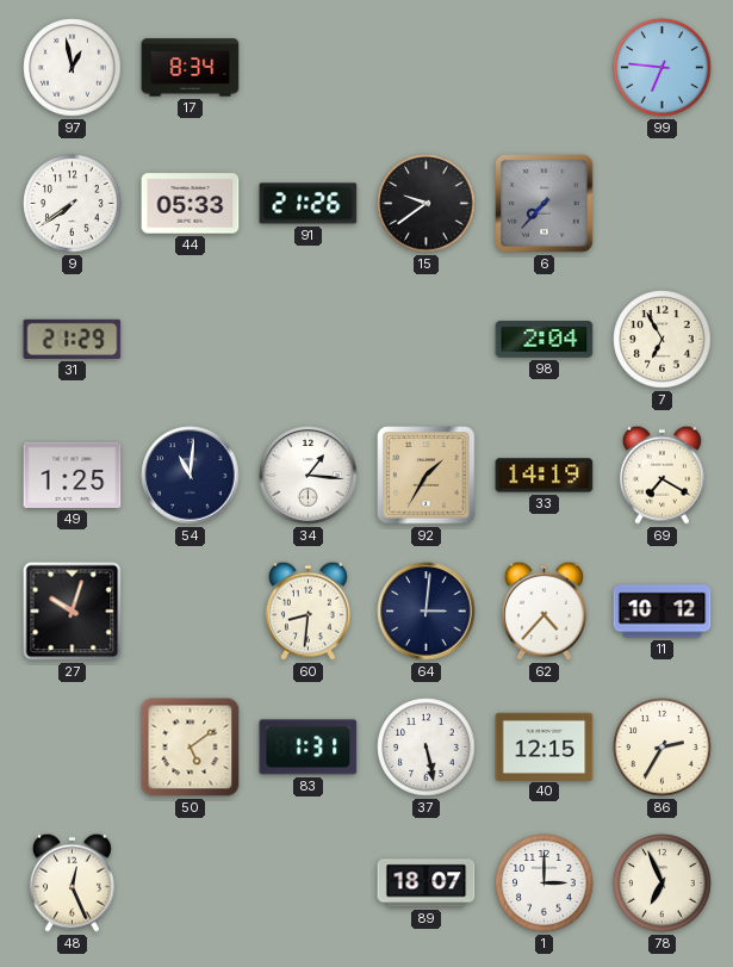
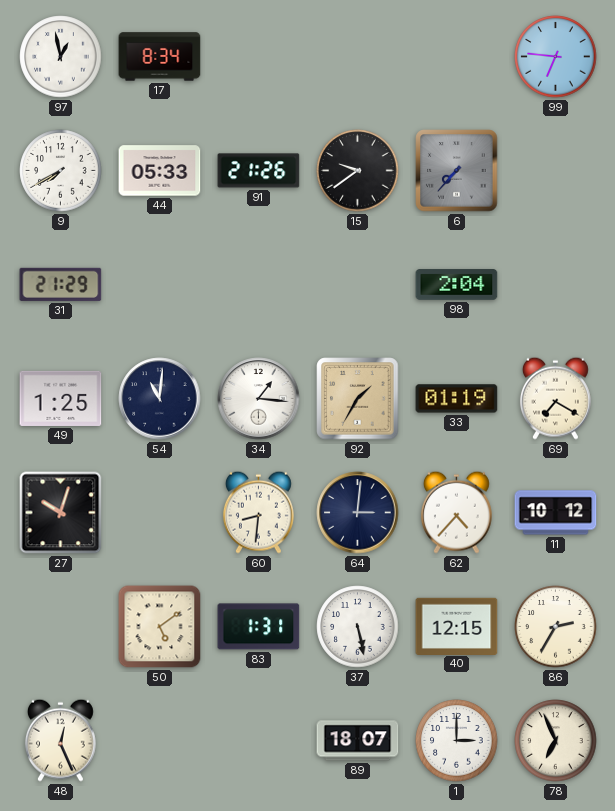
9: 7:39 -> 7:40
7: 6:55 -> none
33: 14:19 -> 01:19
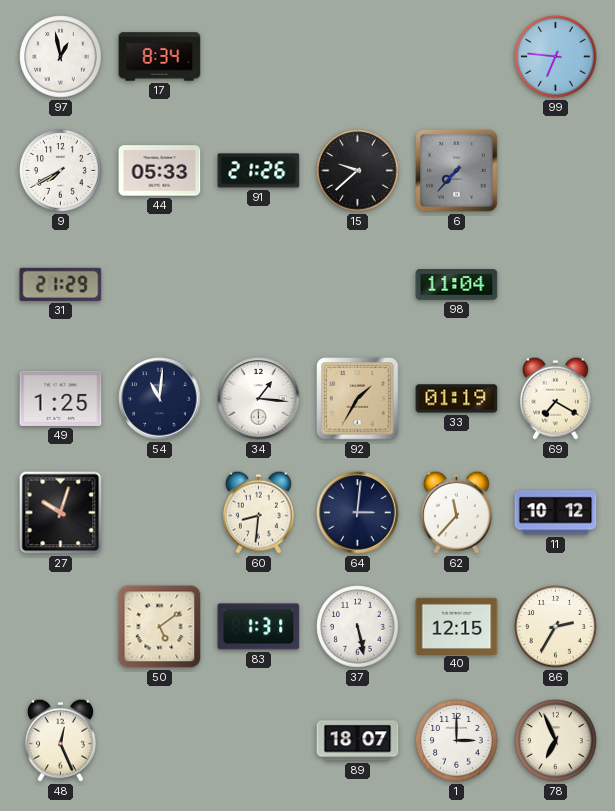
15: 9:39 -> 9:38
98: 2:04 -> 11:04
62: 4:37 -> 11:37
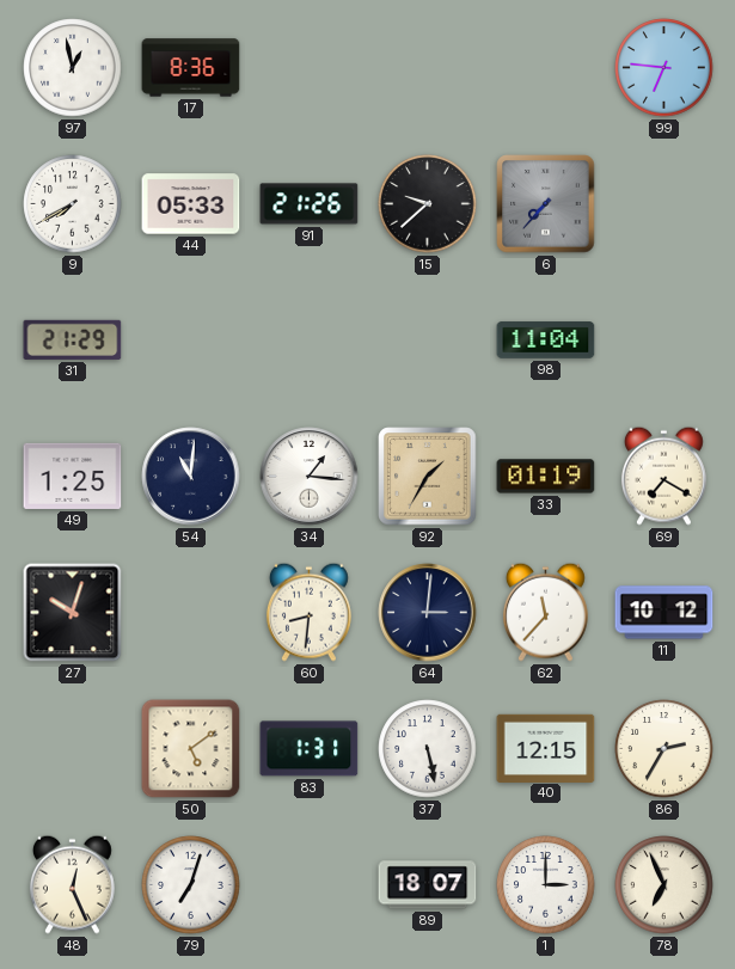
17: 8:34 -> 8:36
79: none -> 7:03
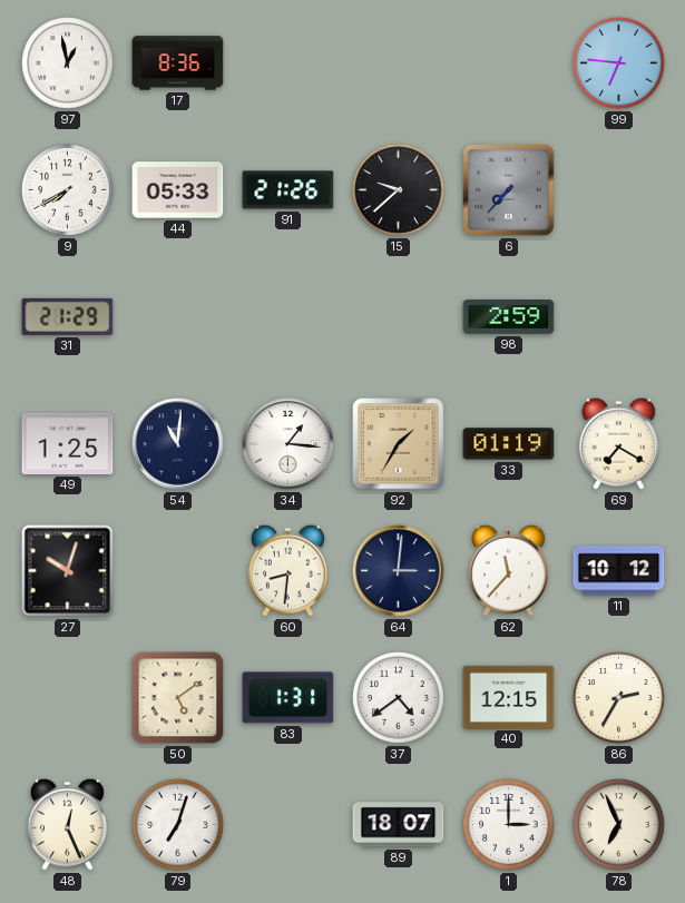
98: 11:04 -> 2:59
37: 5:28 -> 4:39
